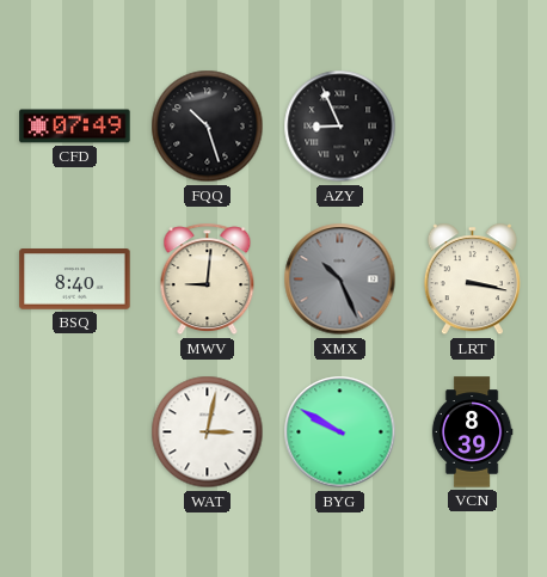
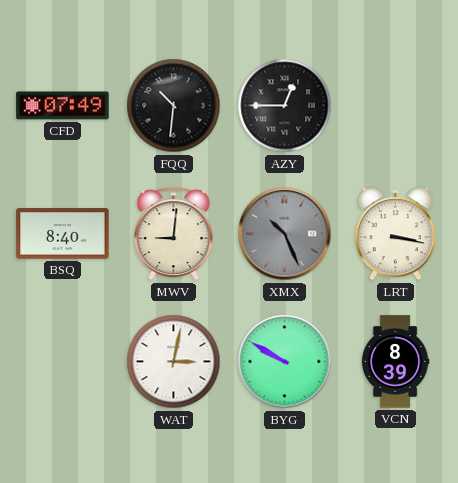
FQQ: 10:27 -> 10:31
AZY: 8:56 -> 12:45
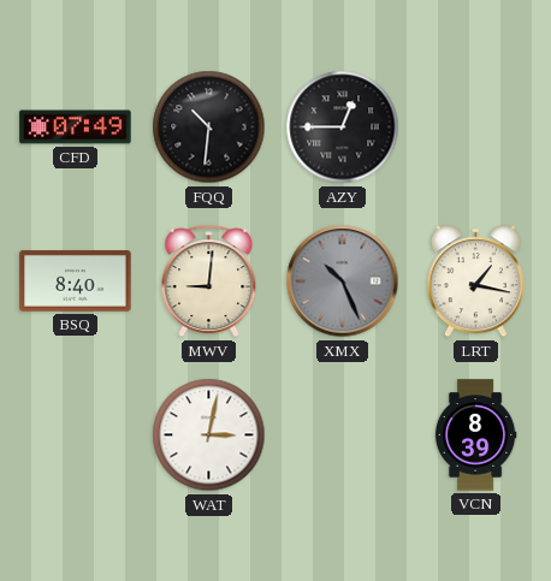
LRT: 3:17 -> 1:17
BYG: 9:50 -> none
